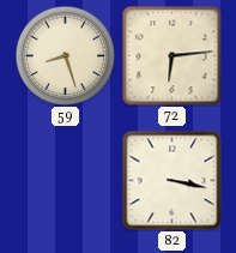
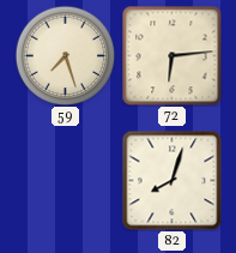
59: 8:27 -> 7:27
82: 3:17 -> 8:03
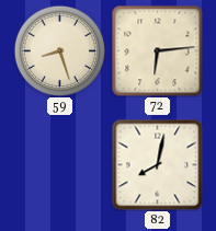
59: 7:27 -> 8:27
82: 8:03 -> 8:02
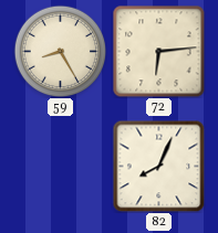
59: 8:27 -> 8:25
82: 8:02 -> 8:04
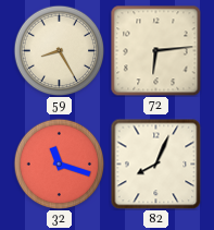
32: none -> 11:18
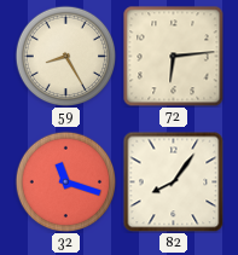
82: 8:04 -> 8:06
